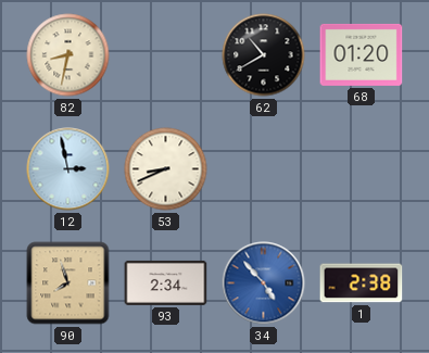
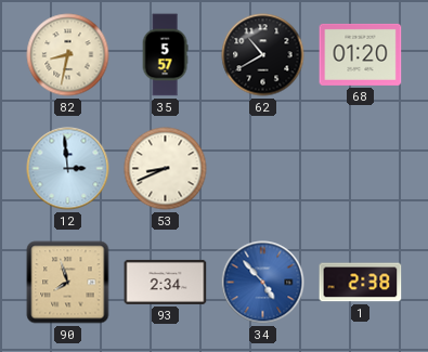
35: none -> 5:57
12: 2:58 -> 2:59
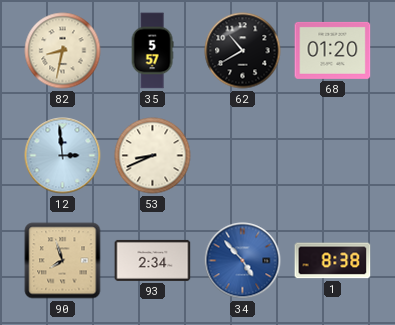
1: 2:38 -> 8:38
